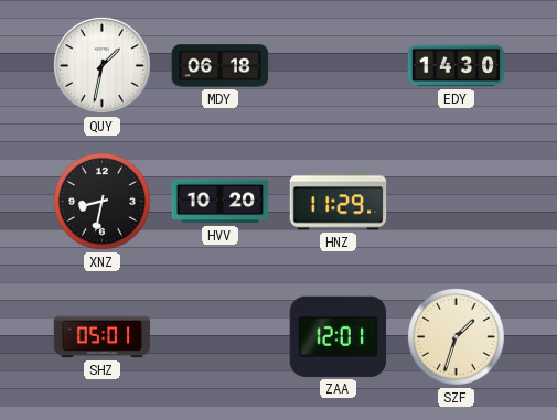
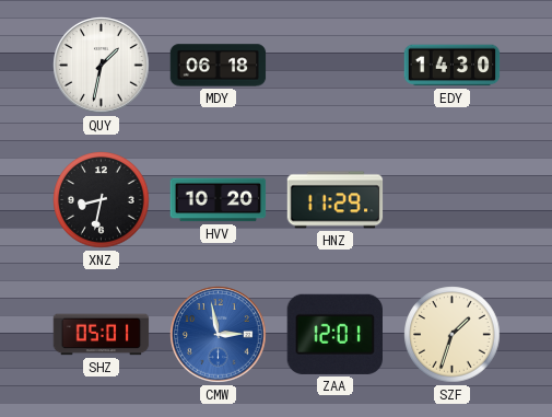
CMW: none -> 2:58
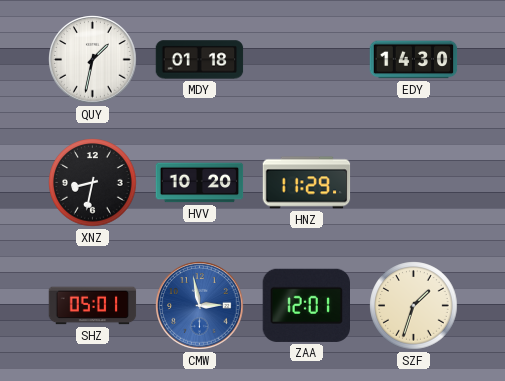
MDY: 06:18 -> 01:18
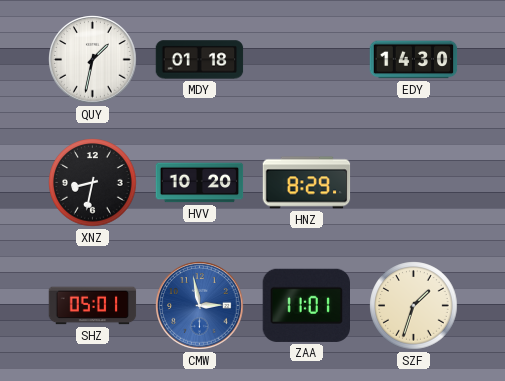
HNZ: 11:29 -> 8:29
ZAA: 12:01 -> 11:01
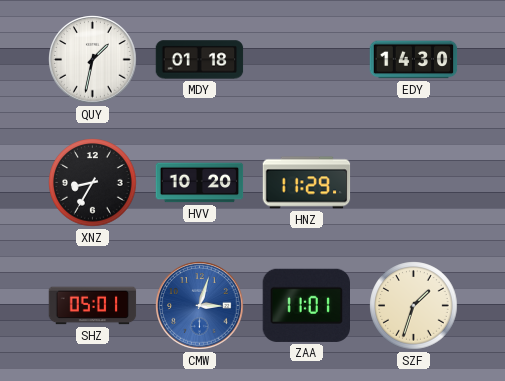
XNZ: 8:32 -> 8:35
HNZ: 8:29 -> 11:29
CMW: 2:58 -> 3:03
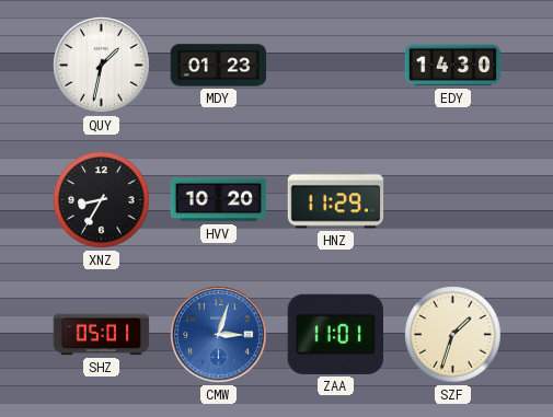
MDY: 01:18 -> 01:23
